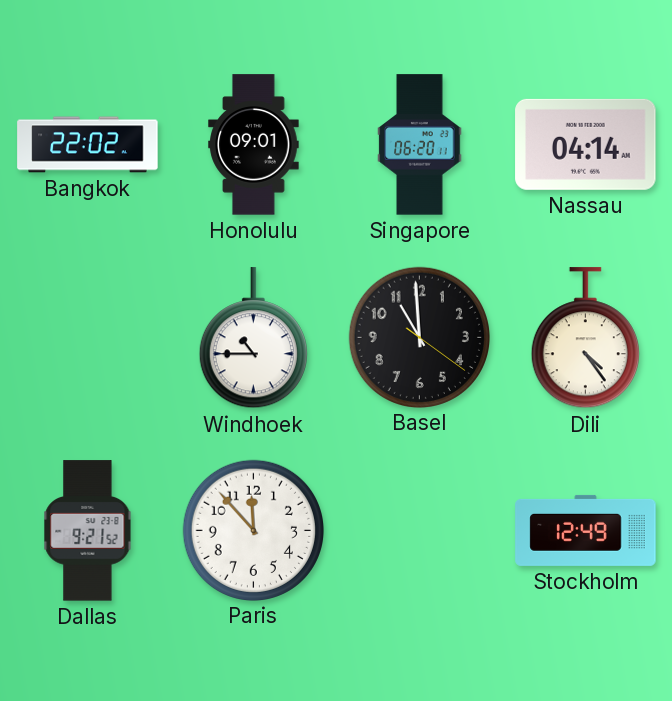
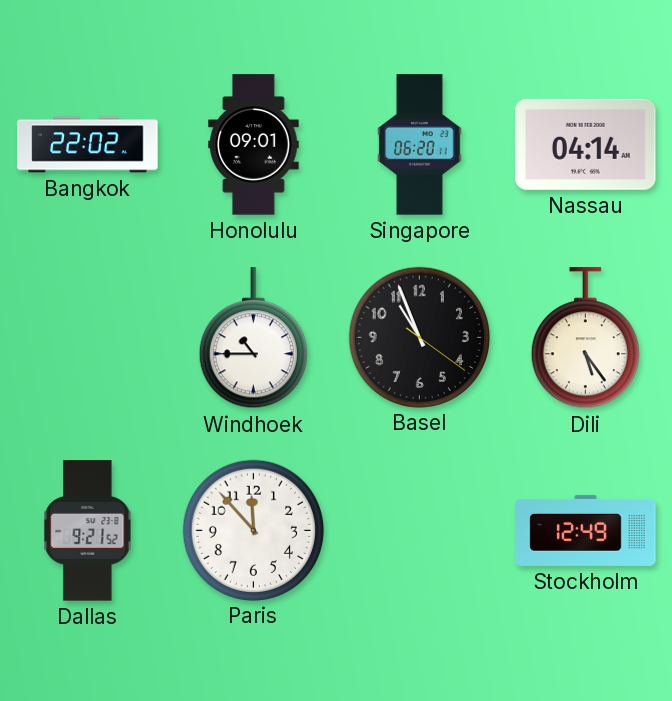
Basel: 10:59 -> 10:56
Dili: 4:24 -> 5:24
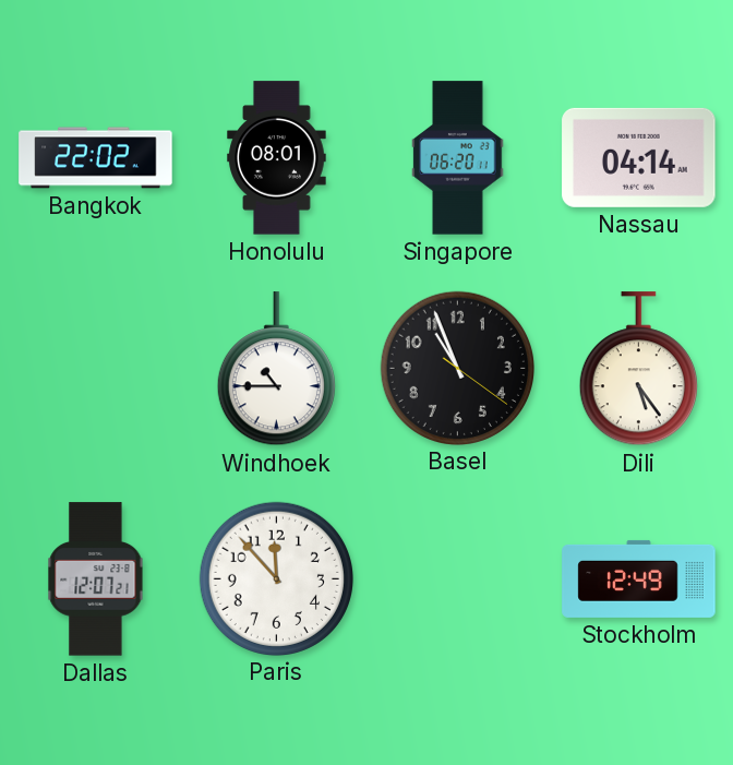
Honolulu: 09:01 -> 08:01
Dallas: 9:21 -> 12:07
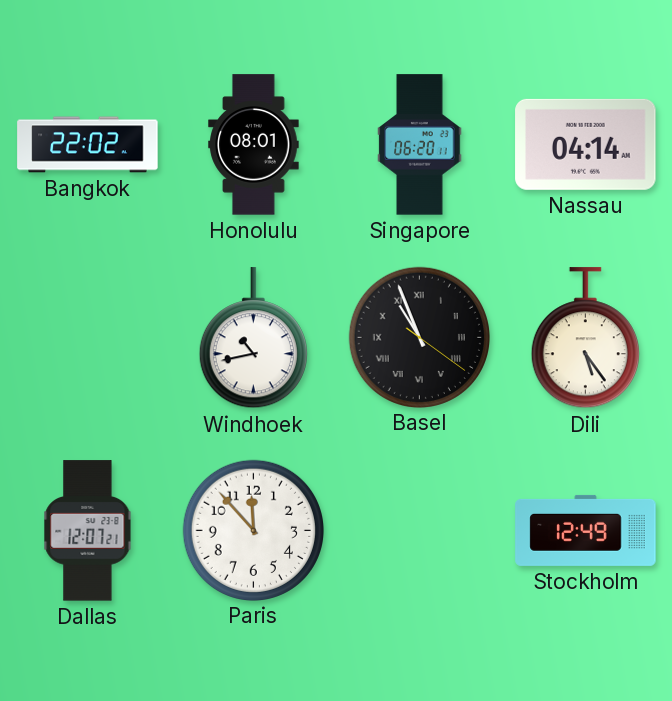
Windhoek: 10:45 -> 10:43
Basel numerals: Arabic -> Roman
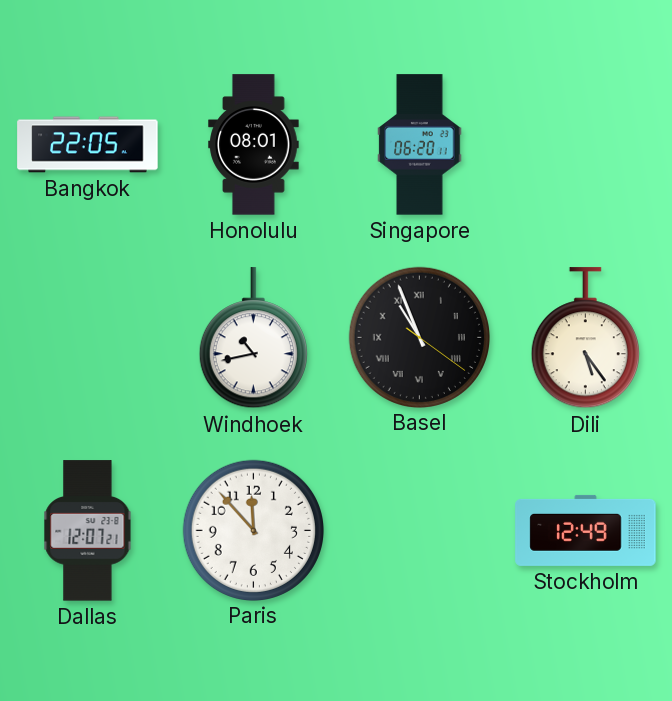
Bangkok: 22:02 -> 22:05
Nassau: 04:14 -> none
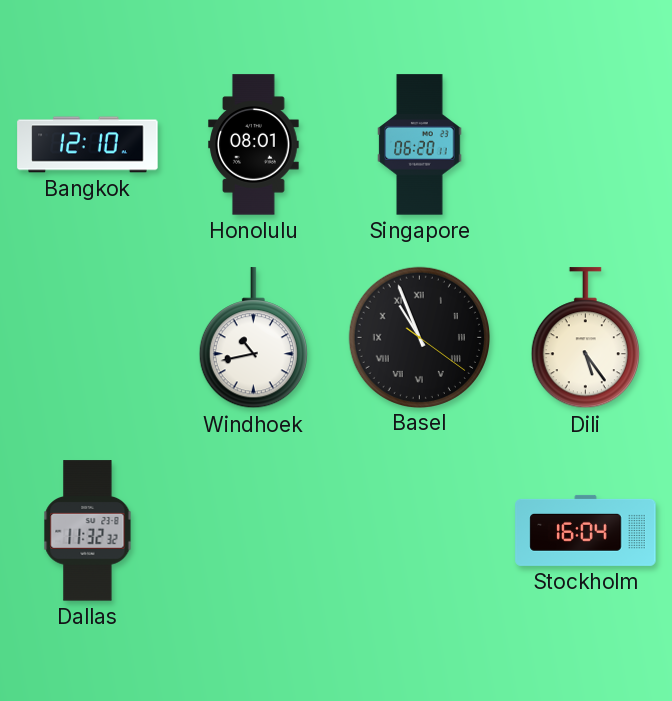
Bangkok: 22:05 -> 12:10
Dallas: 12:07 -> 11:32
Paris: 11:53 -> none
Stockholm: 12:49 -> 16:04
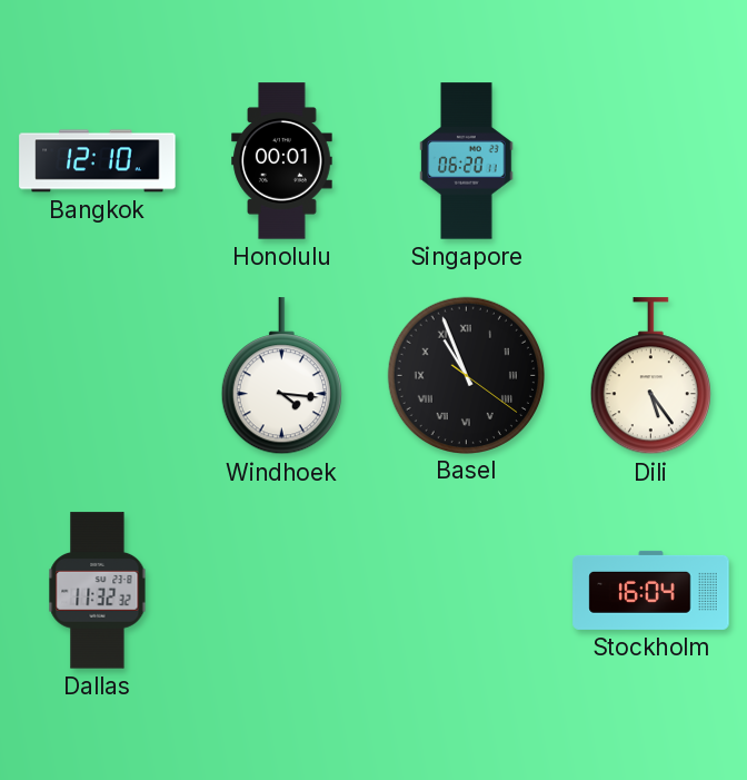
Honolulu: 08:01 -> 00:01
Windhoek: 10:43 -> 4:16
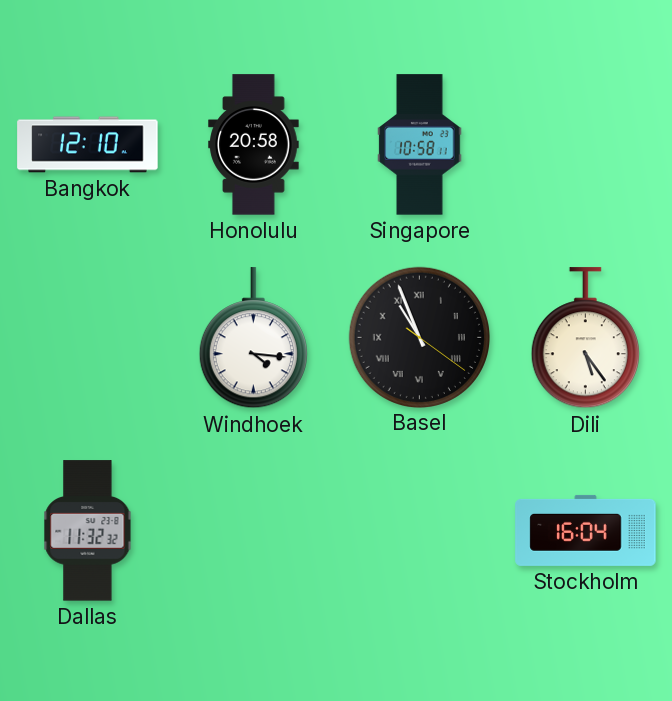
Honolulu: 00:01 -> 20:58
Singapore: 06:20 -> 10:58
